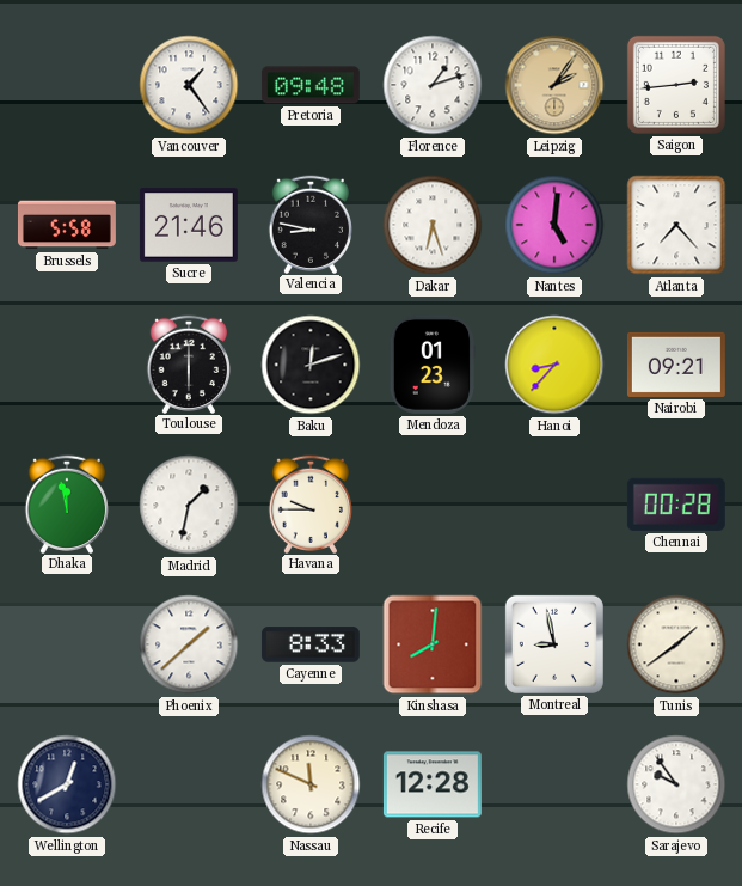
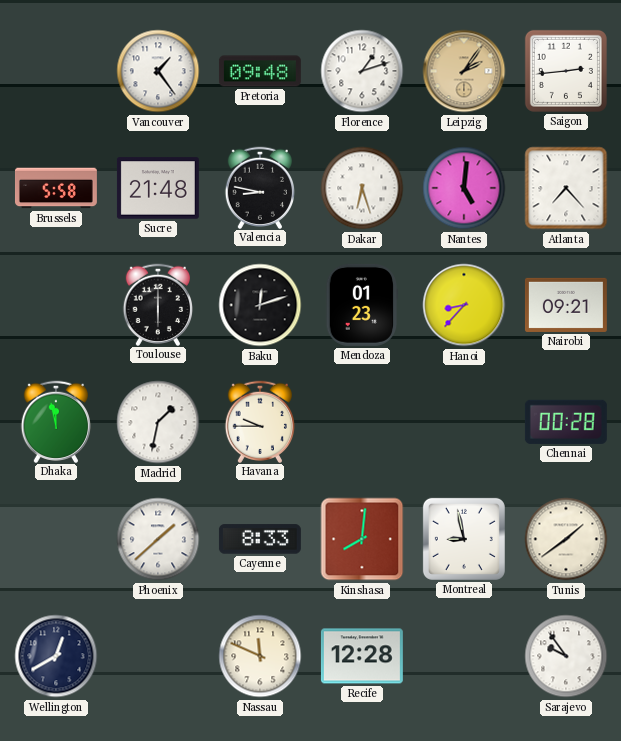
Sucre: 21:46 -> 21:48
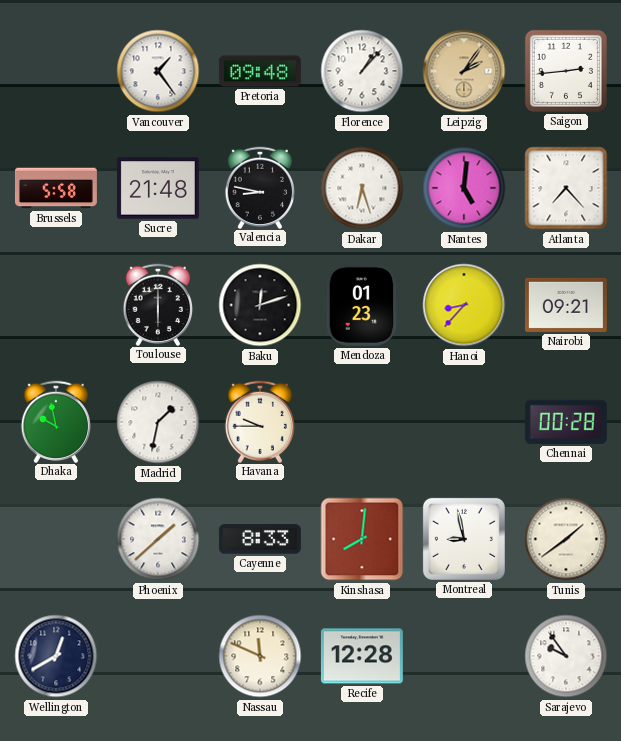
Florence: 1:12 -> 1:07
Dhaka: 11:58 -> 9:58
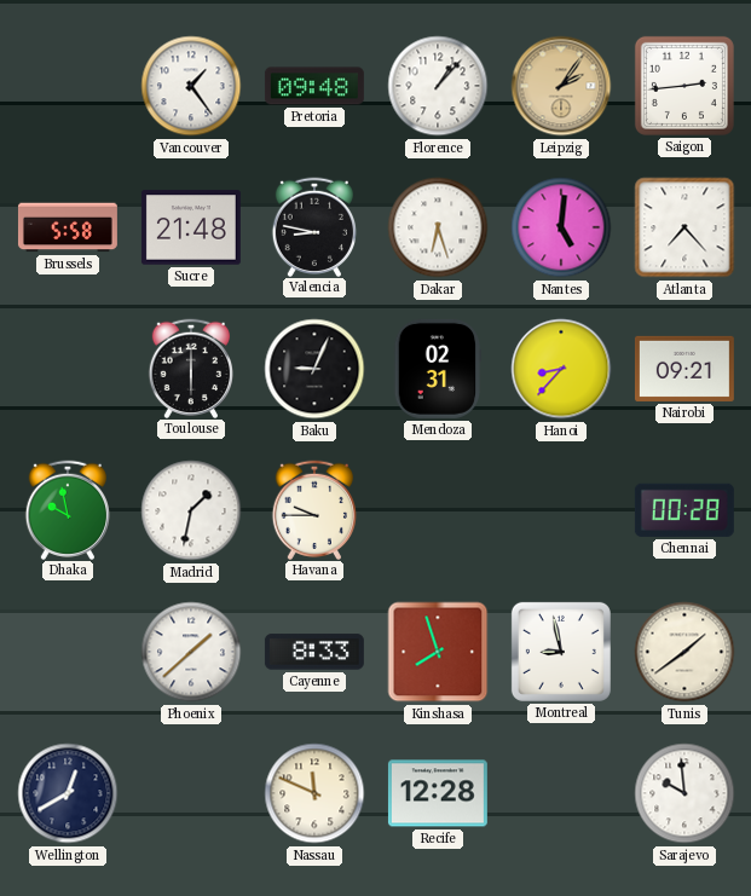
Baku: 12:12 -> 9:04
Mendoza: 01:23 -> 02:31
Kinshasa: 8:01 -> 7:57
Sarajevo: 9:54 -> 9:59
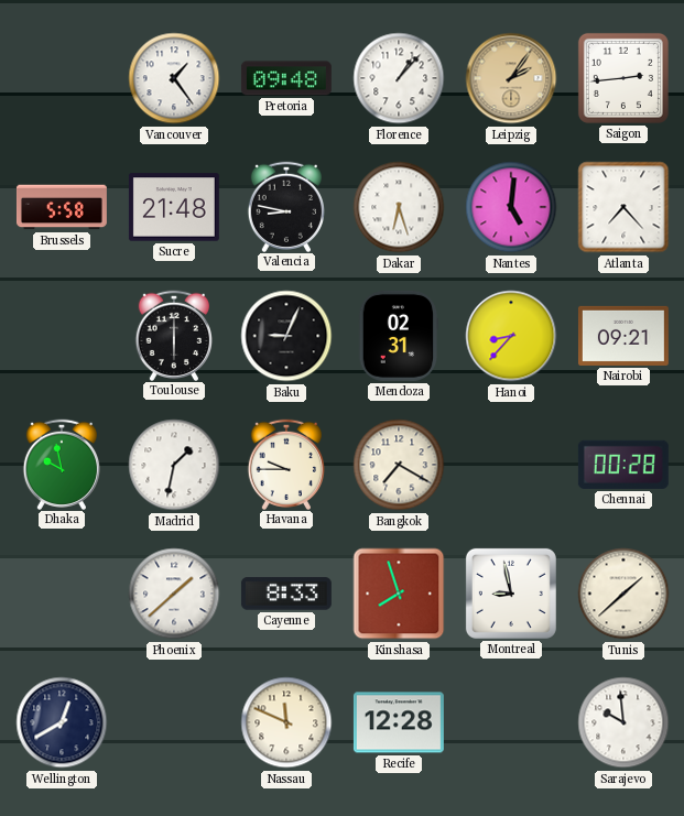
Bangkok: none -> 7:20
Tunis: 1:39 -> 1:38
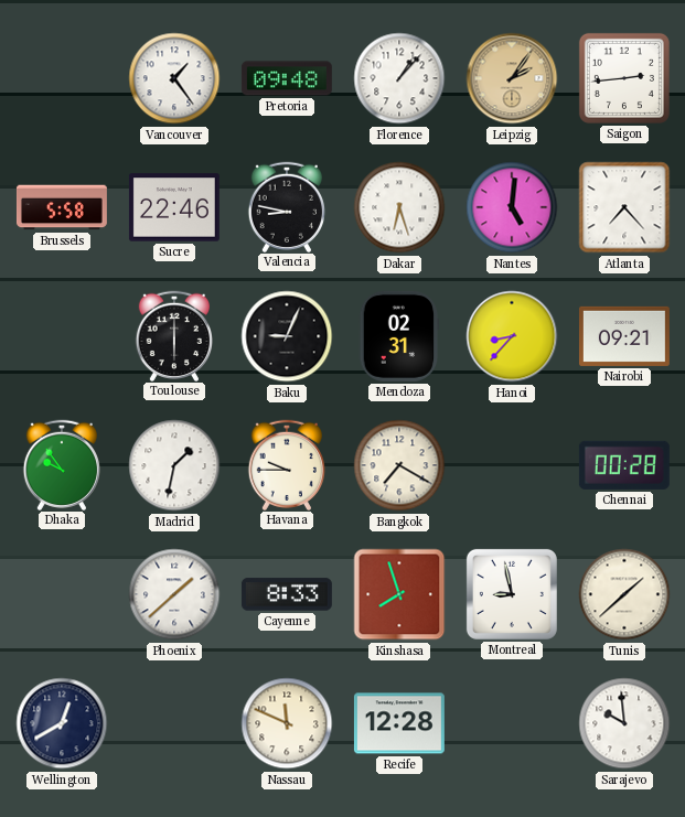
Sucre: 21:48 -> 22:46
Dhaka: 9:58 -> 9:54
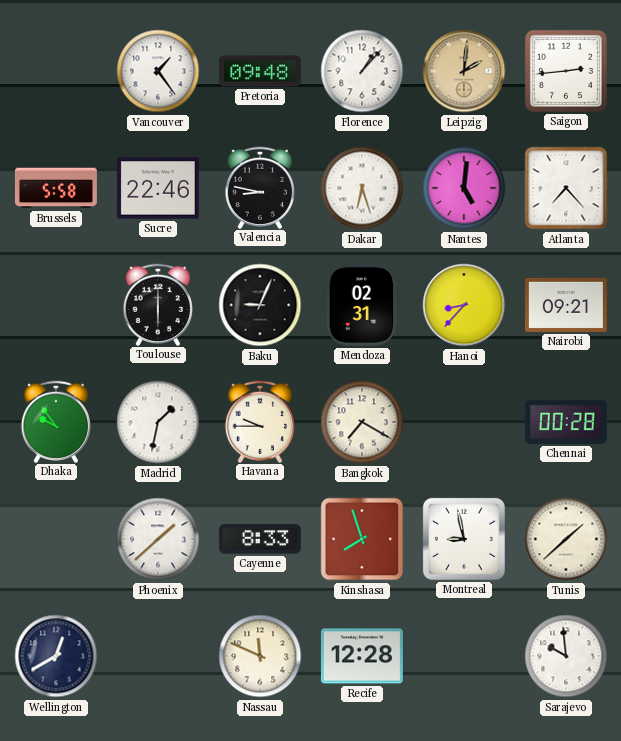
Leipzig: 2:06 -> 2:01
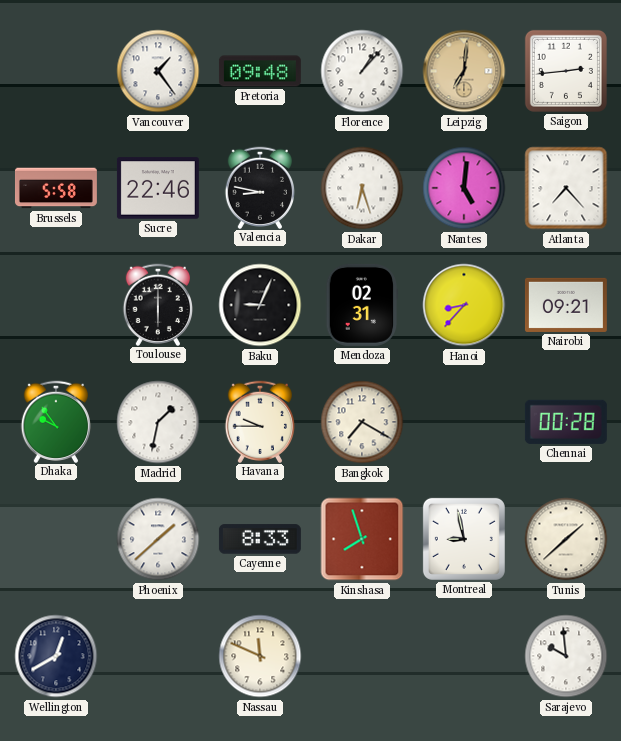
Leipzig: 2:01 -> 7:01
Recife: 12:28 -> none
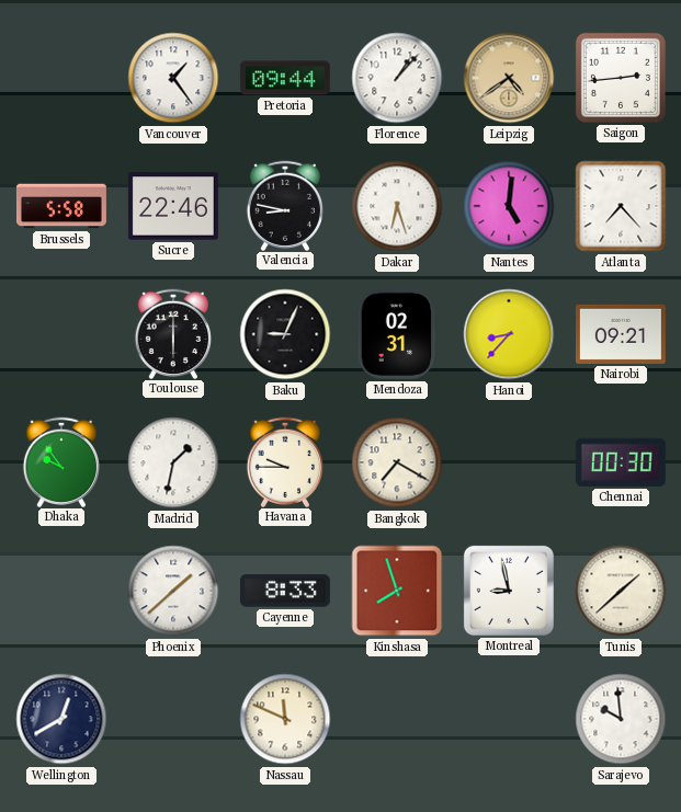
Pretoria: 09:48 -> 09:44
Leipzig: 7:01 -> 4:39
Chennai: 00:28 -> 00:30
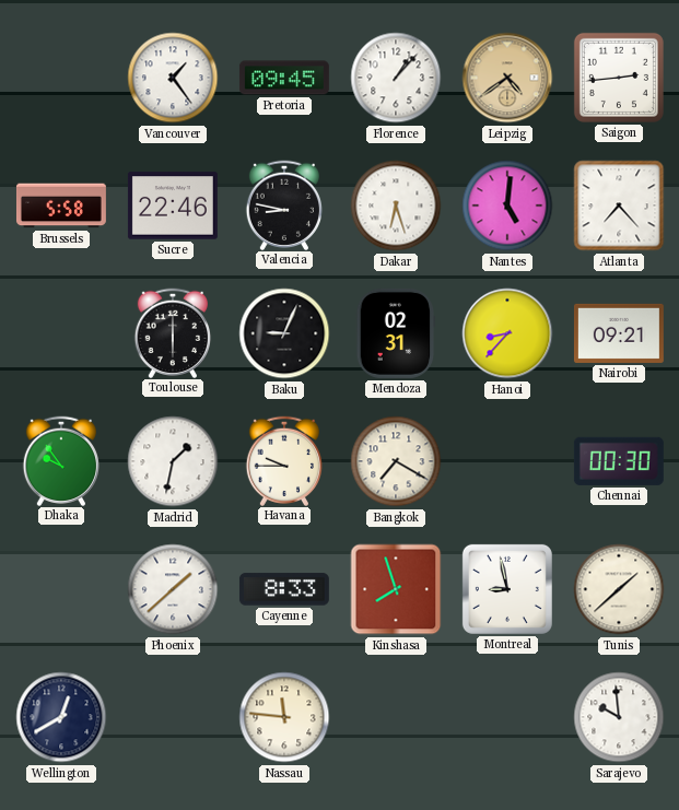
Pretoria: 09:44 -> 09:45
Nassau: 11:49 -> 11:46
